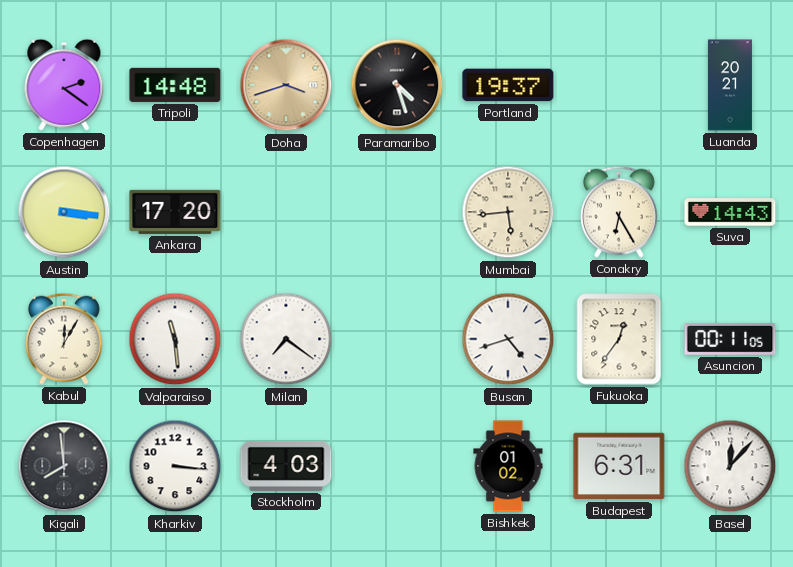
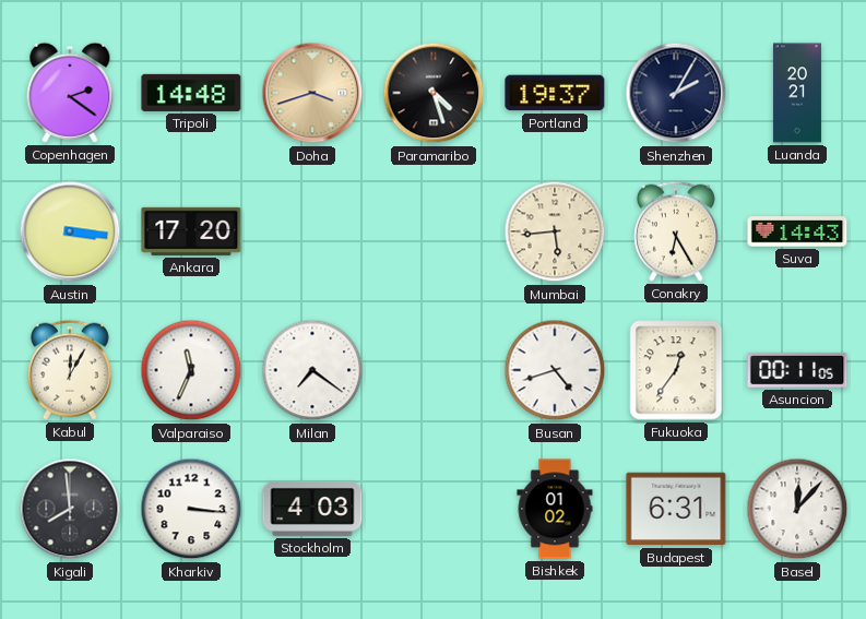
Shenzhen: none -> 2:05
Valparaiso: 11:29 -> 11:34
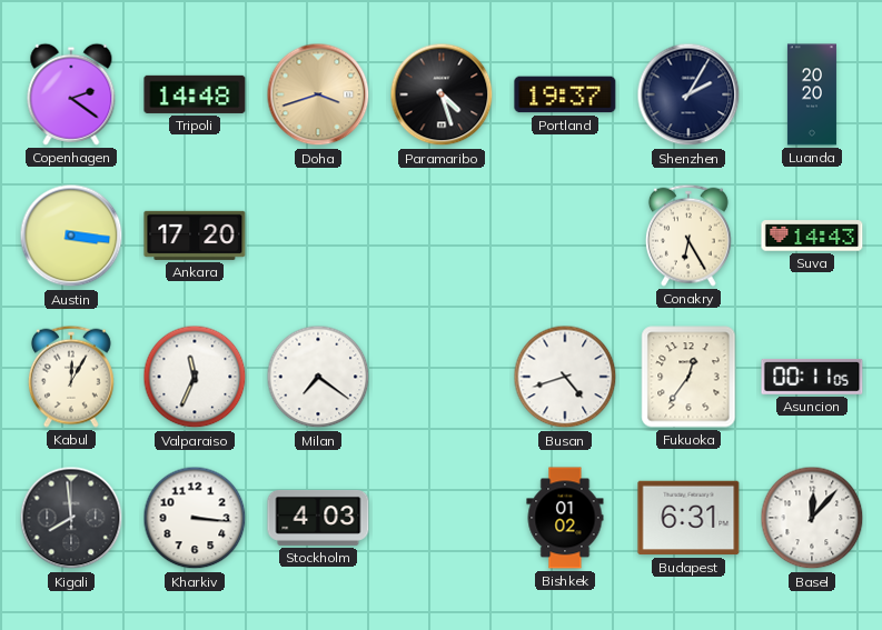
Luanda: 20:21 -> 20:20
Mumbai: 5:44 -> none
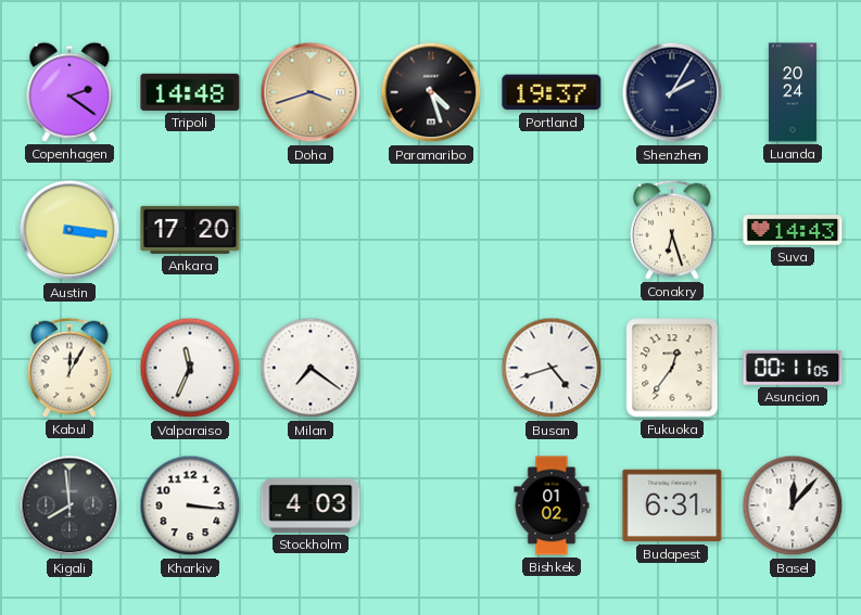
Luanda: 20:20 -> 20:24
Conakry: 6:25 -> 6:27
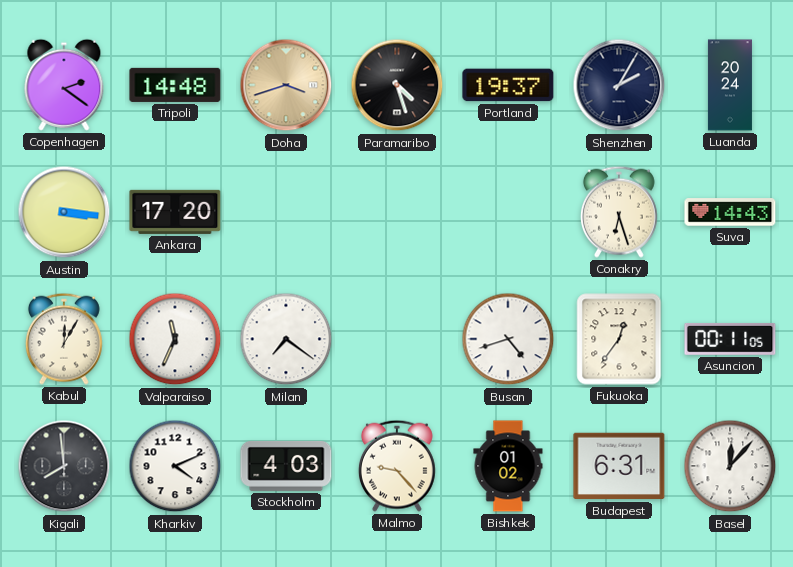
Kharkiv: 3:16 -> 4:11
Malmo: none -> 9:23
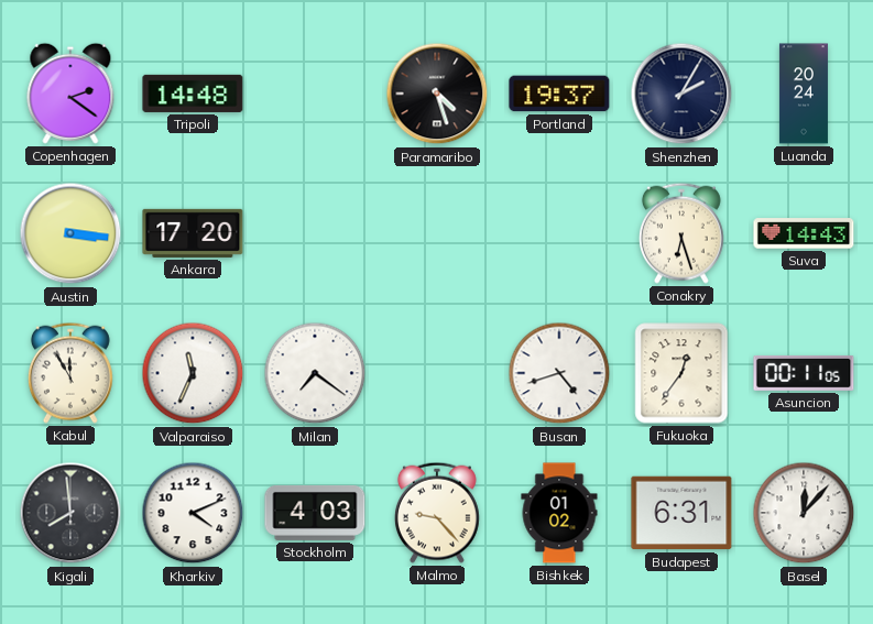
Doha: 3:42 -> none
Kabul: 12:05 -> 11:55
